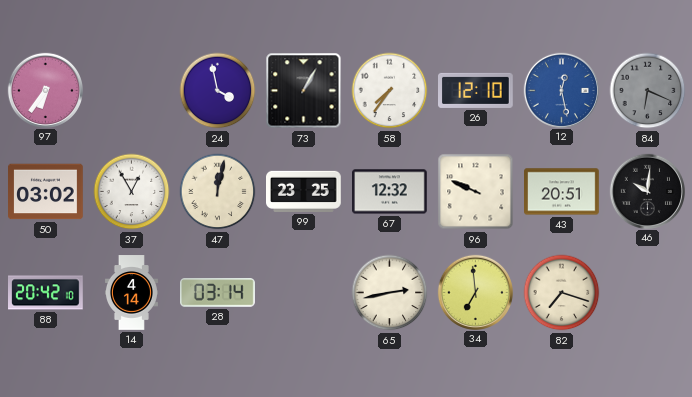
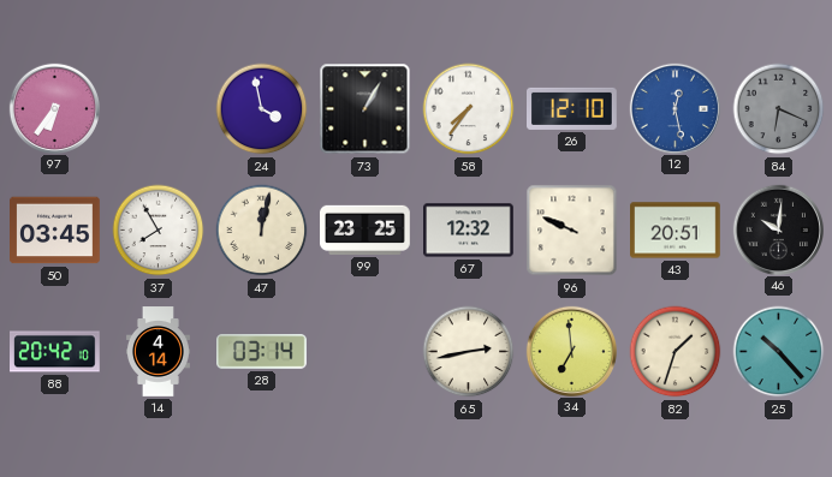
50: 03:02 -> 03:45
37: 12:55 -> 7:55
82: 7:18 -> 1:33
25: none -> 10:23
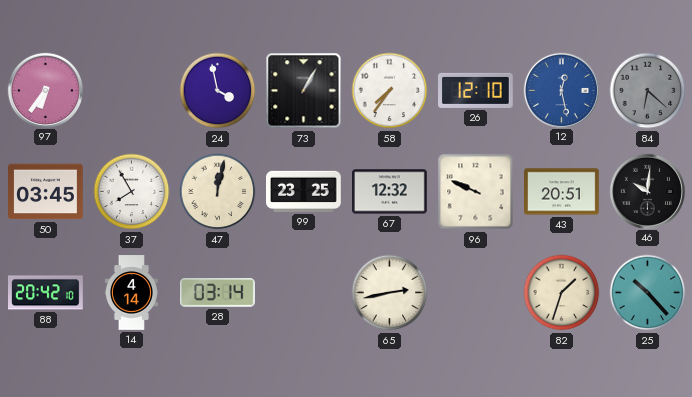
84: 6:19 -> 6:22
34: 6:59 -> none
